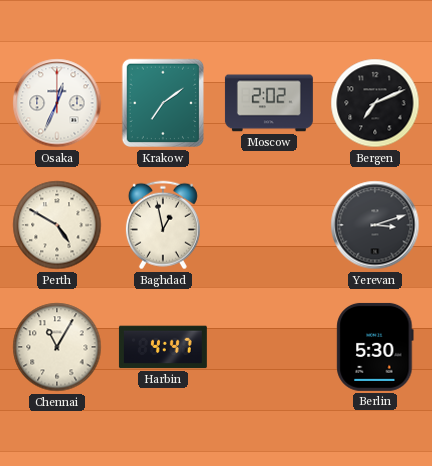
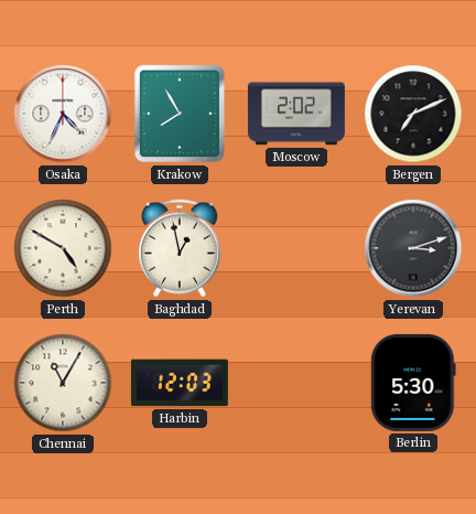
Osaka: 12:34 -> 4:34
Krakow: 7:09 -> 7:55
Harbin: 4:47 -> 12:03
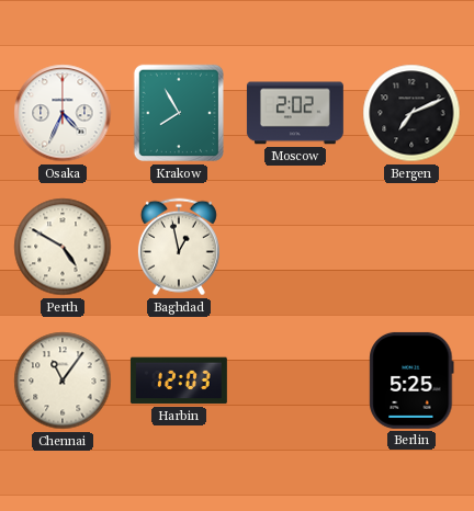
Yerevan: 3:12 -> none
Chennai: 11:05 -> 11:06
Berlin: 5:30 -> 5:25
